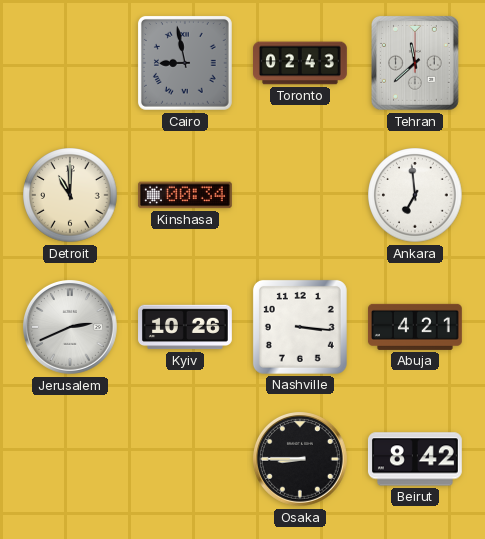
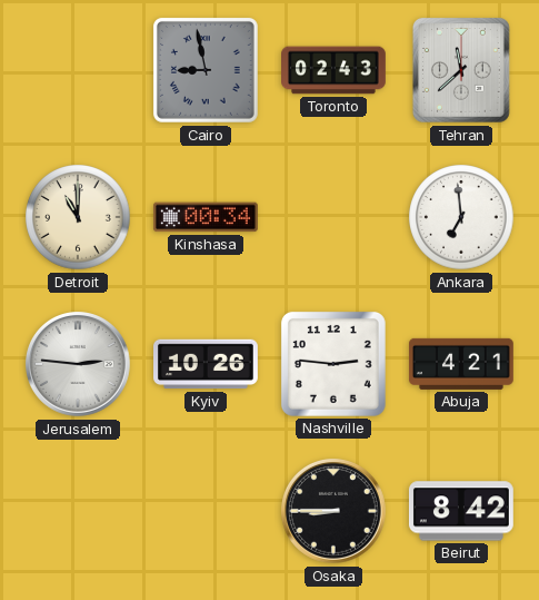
Jerusalem: 2:41 -> 2:46
Nashville: 3:16 -> 2:46
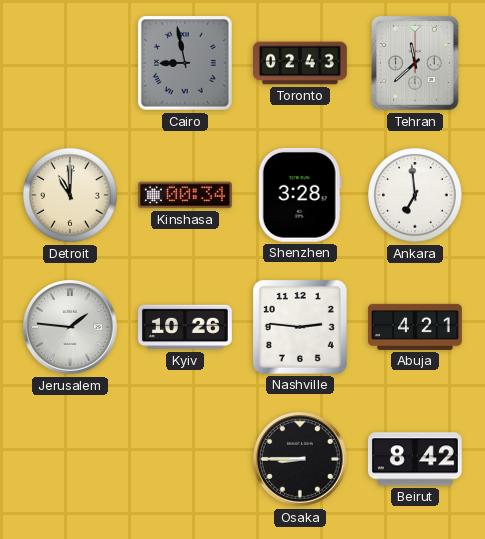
Shenzhen: none -> 3:28
Jerusalem: 2:46 -> 1:46
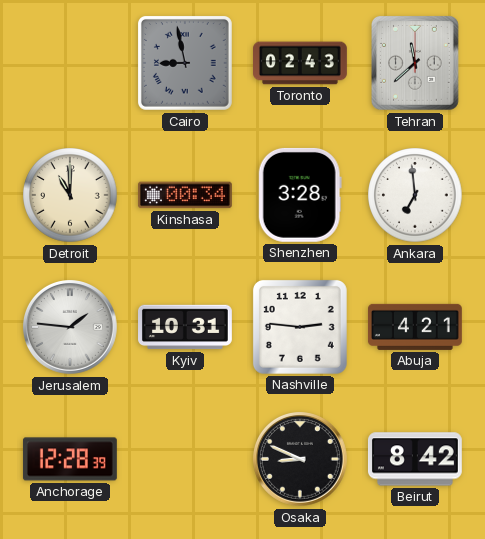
Kyiv: 10:26 -> 10:31
Anchorage: none -> 12:28
Osaka: 8:45 -> 8:49
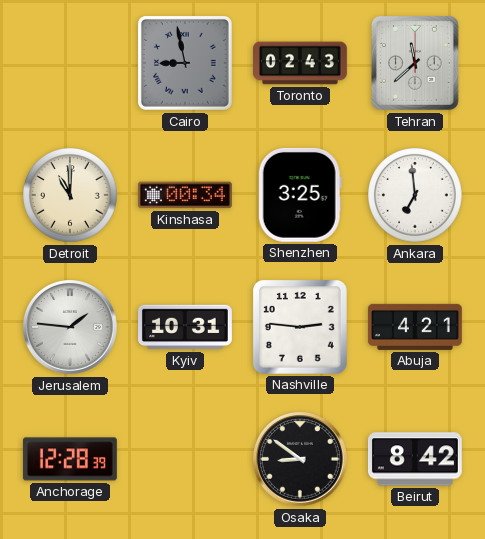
Shenzhen: 3:28 -> 3:25
Osaka: 8:49 -> 8:51
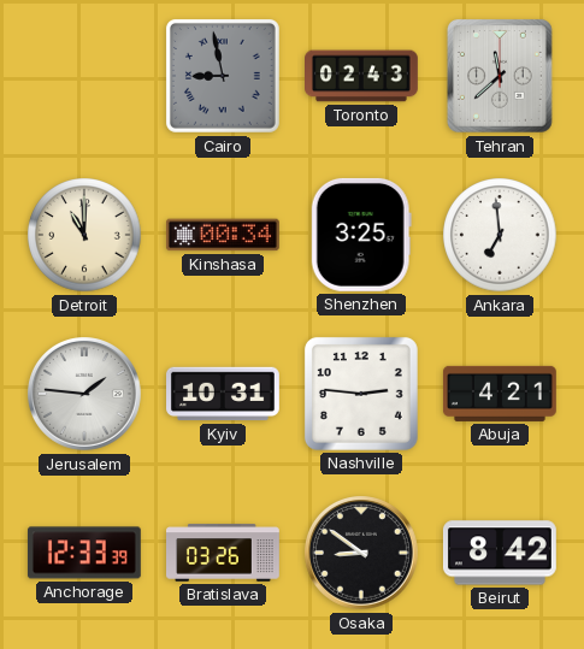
Anchorage: 12:28 -> 12:33
Bratislava: none -> 03:26
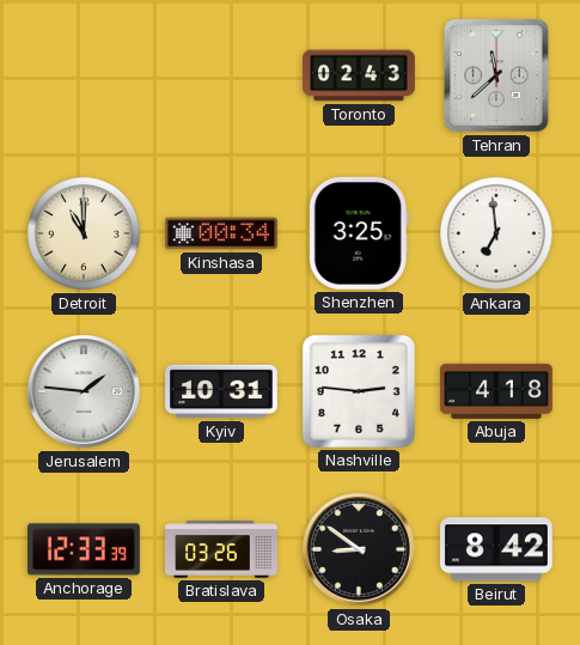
Cairo: 8:58 -> none
Abuja: 4:21 -> 4:18
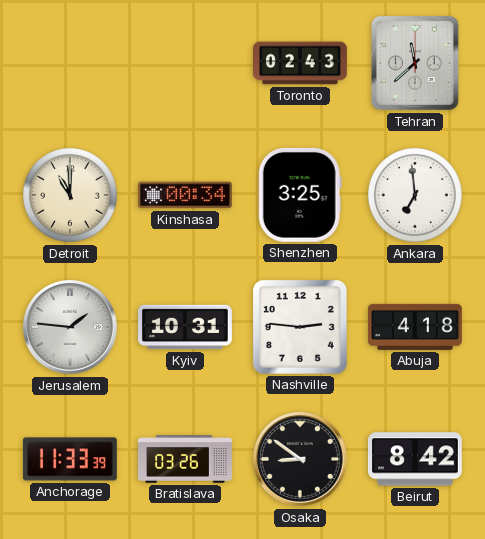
Anchorage: 12:33 -> 11:33
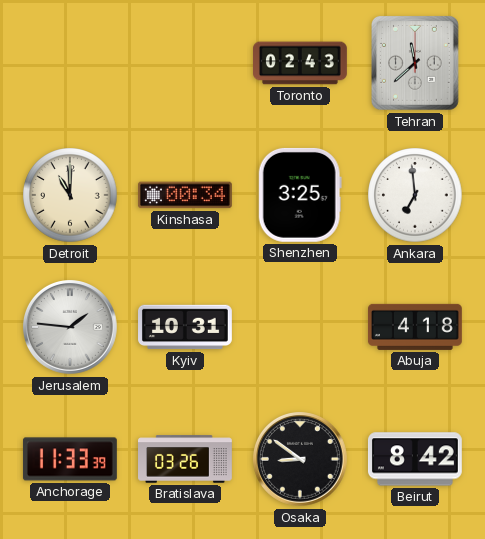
Nashville: 2:46 -> none
